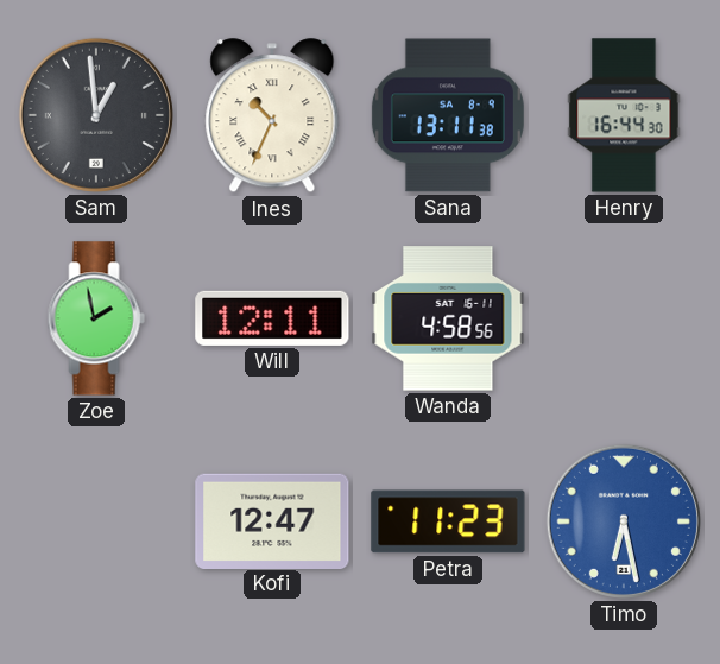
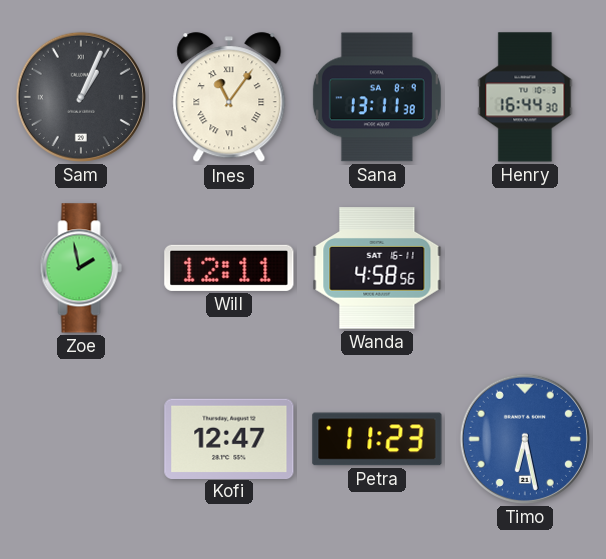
Sam: 12:59 -> 1:04
Ines: 10:34 -> 11:06
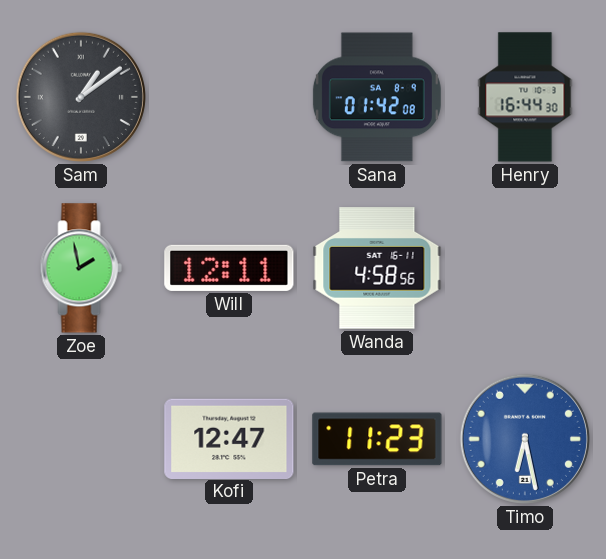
Sam: 1:04 -> 1:09
Ines: 11:06 -> none
Sana: 13:11 -> 01:42
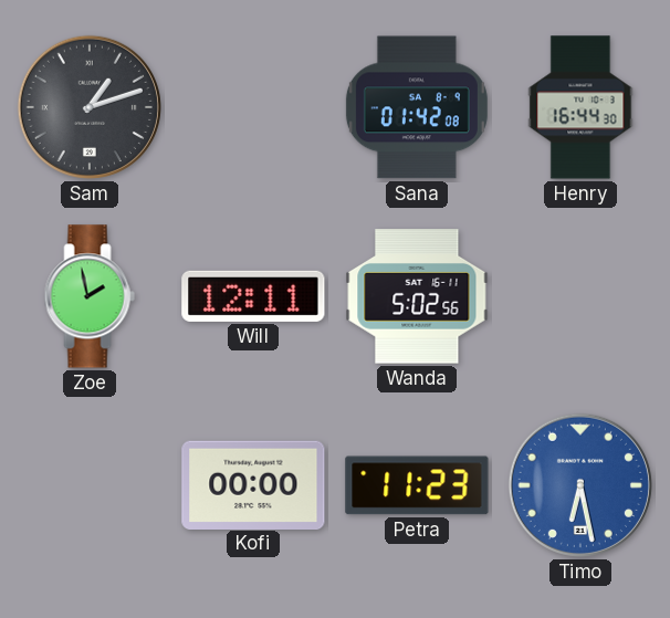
Sam: 1:09 -> 1:12
Wanda: 4:58 -> 5:02
Kofi: 12:47 -> 00:00
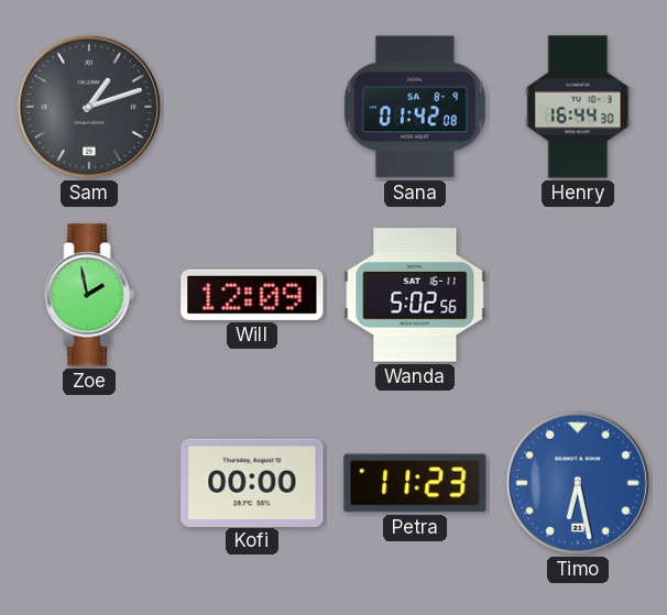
Will: 12:11 -> 12:09
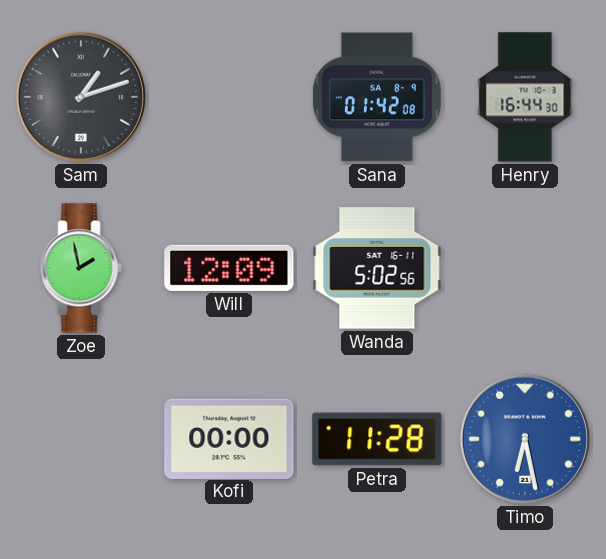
Petra: 11:23 -> 11:28
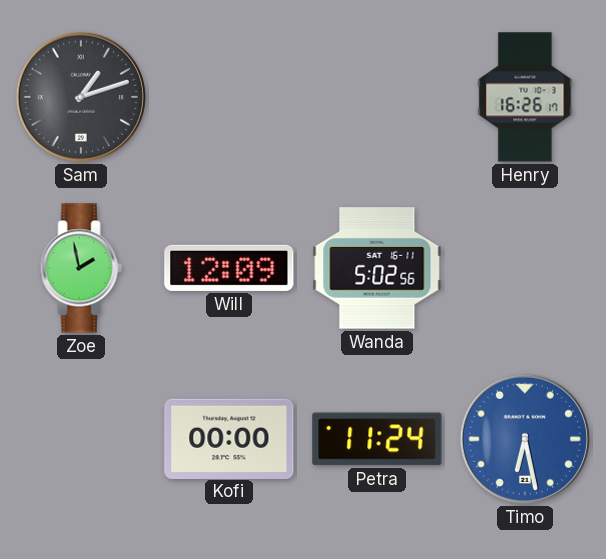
Sana: 01:42 -> none
Henry: 16:44 -> 16:26
Petra: 11:28 -> 11:24
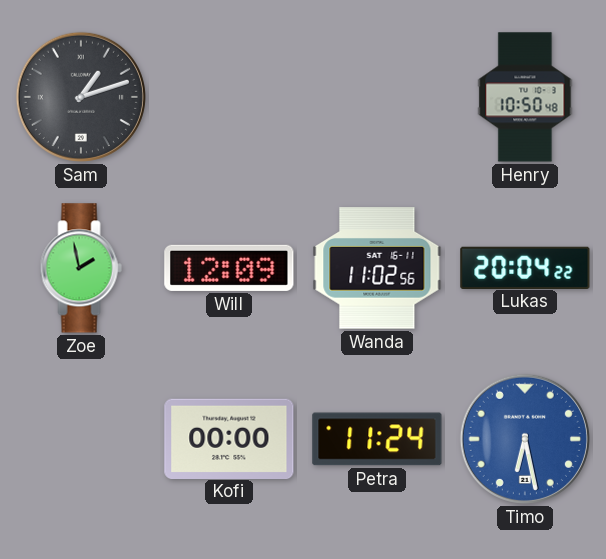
Henry: 16:26 -> 10:50
Wanda: 5:02 -> 11:02
Lukas: none -> 20:04
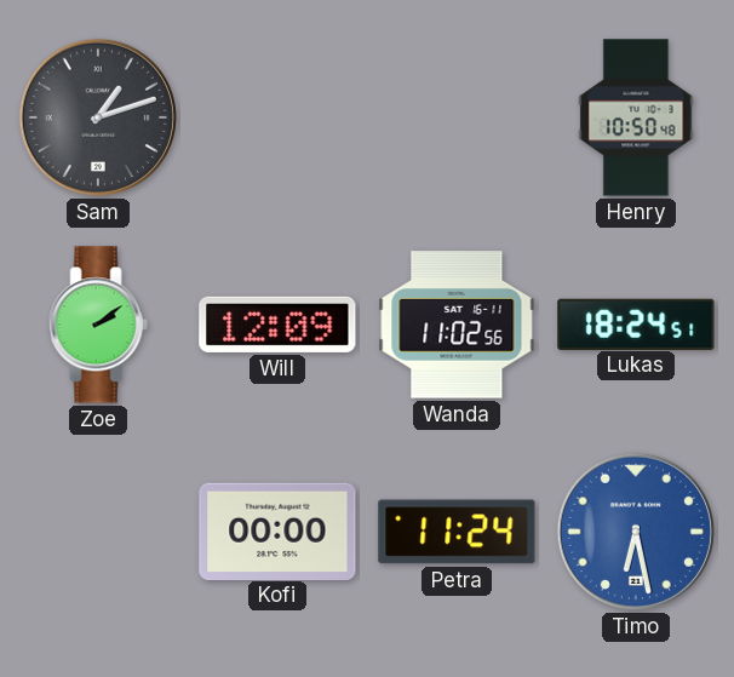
Zoe: 1:58 -> 2:09
Lukas: 20:04 -> 18:24
